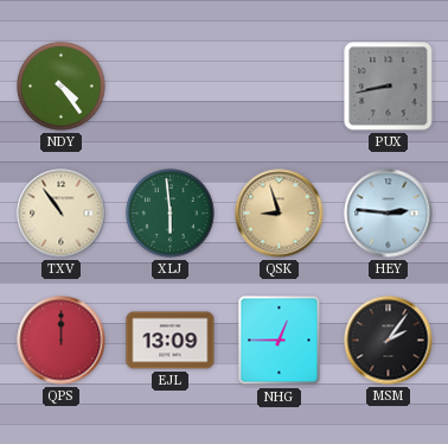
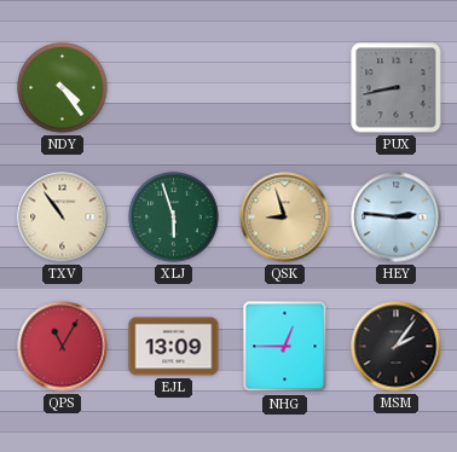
XLJ: 5:59 -> 5:57
QPS: 12:00 -> 11:05
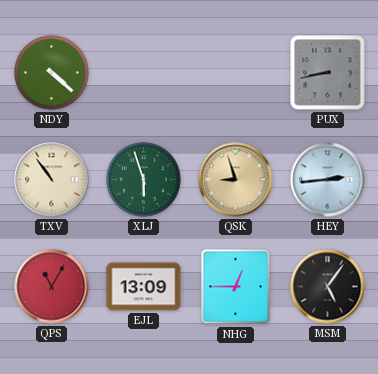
NDY: 4:24 -> 4:22
HEY: 2:46 -> 2:44
MSM: 2:06 -> 5:06
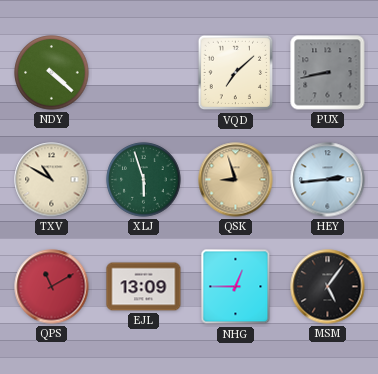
VQD: none -> 7:08
TXV: 10:54 -> 10:50
QPS: 11:05 -> 11:10
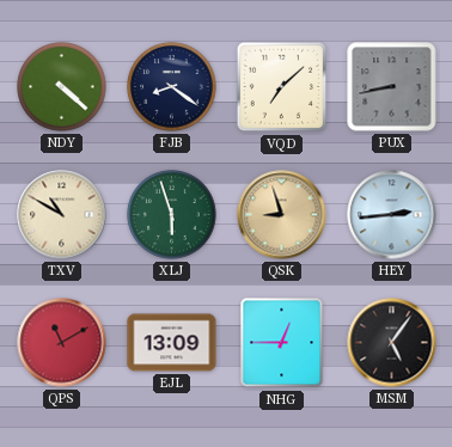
FJB: none -> 8:21
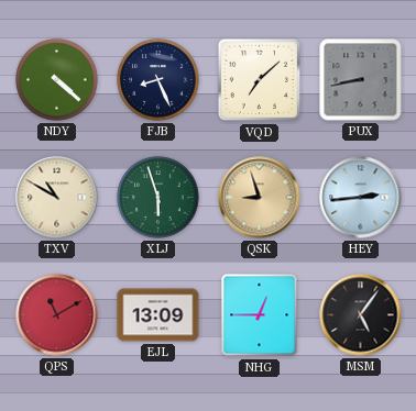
FJB: 8:21 -> 8:26
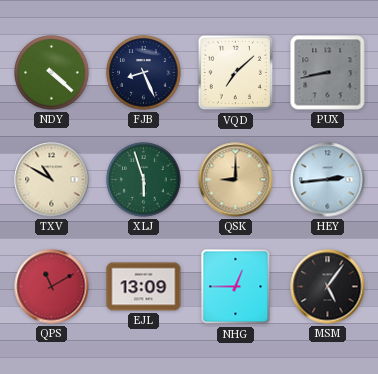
QSK: 8:57 -> 9:00
